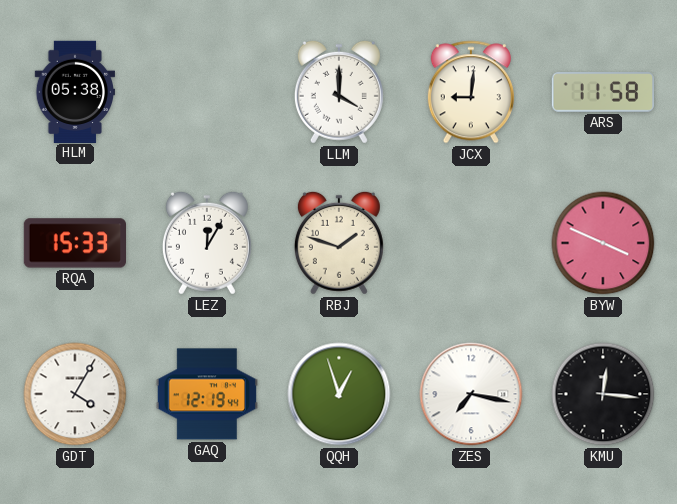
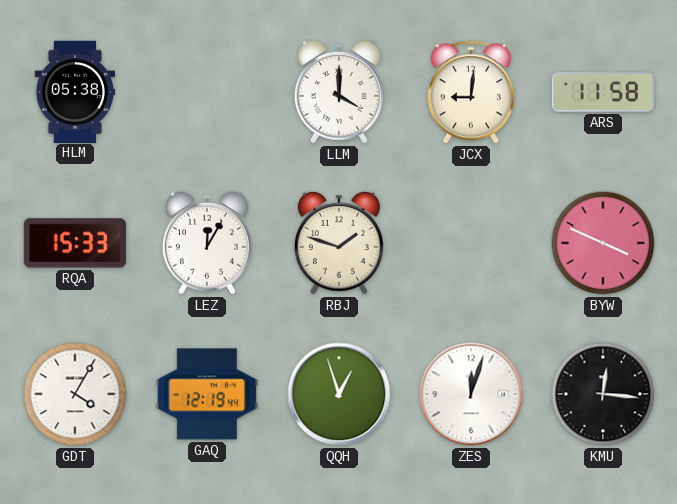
ZES: 7:17 -> 12:03
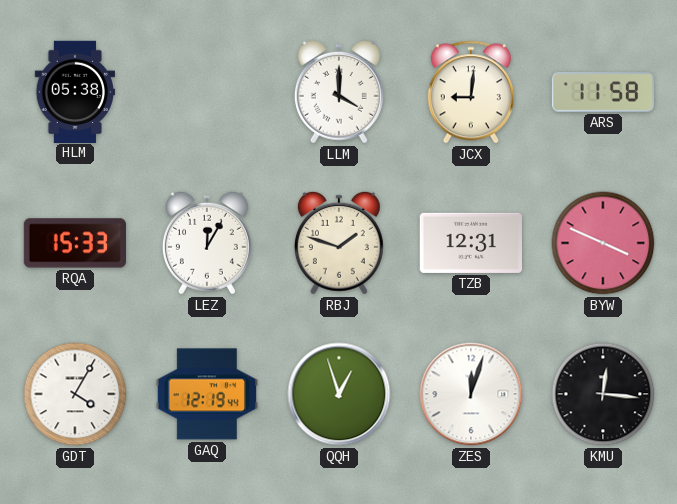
TZB: none -> 12:31
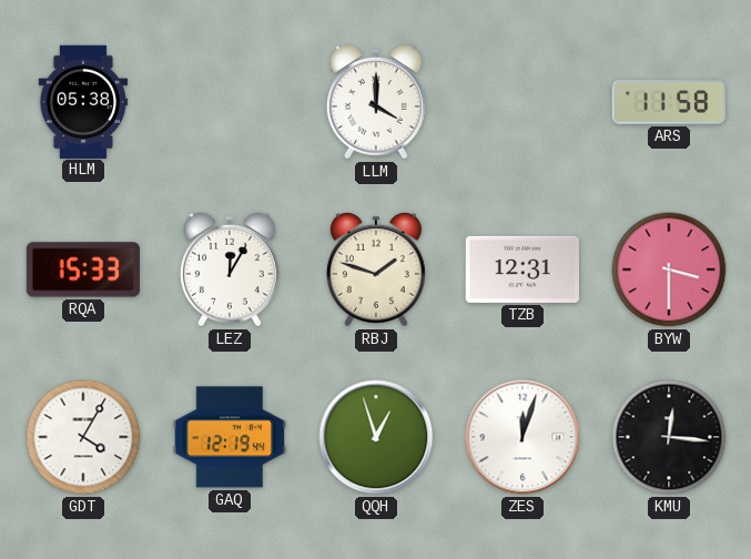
JCX: 9:01 -> none
BYW: 3:49 -> 3:30
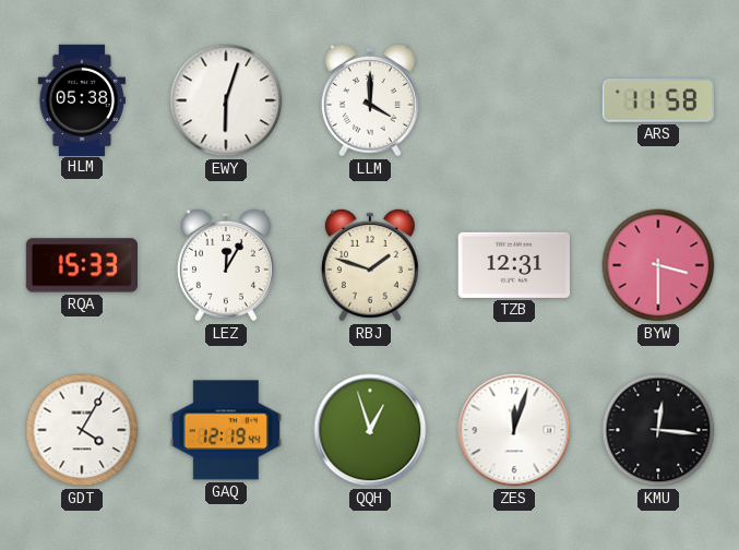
EWY: none -> 6:03
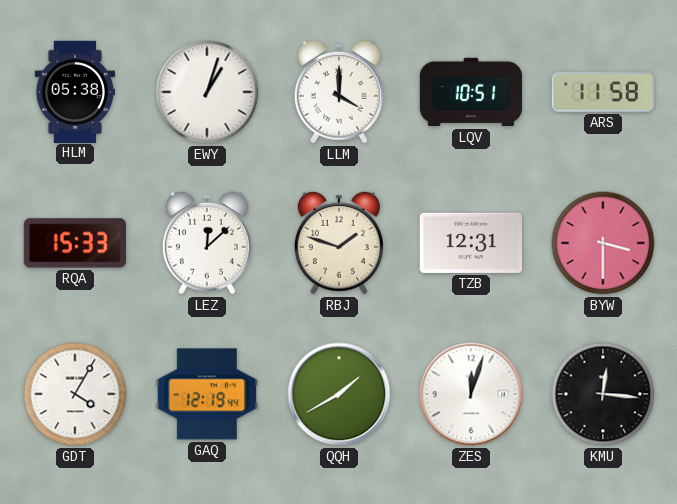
EWY: 6:03 -> 1:03
LQV: none -> 10:51
LEZ: 12:05 -> 12:08
QQH: 12:57 -> 1:40
